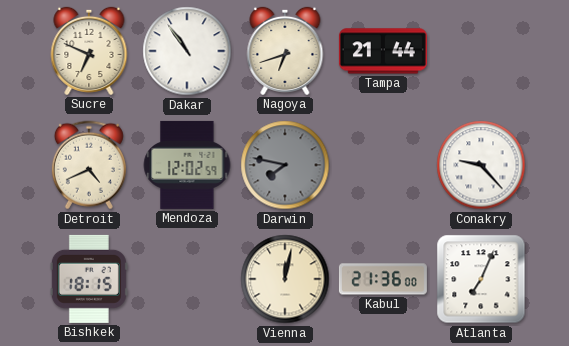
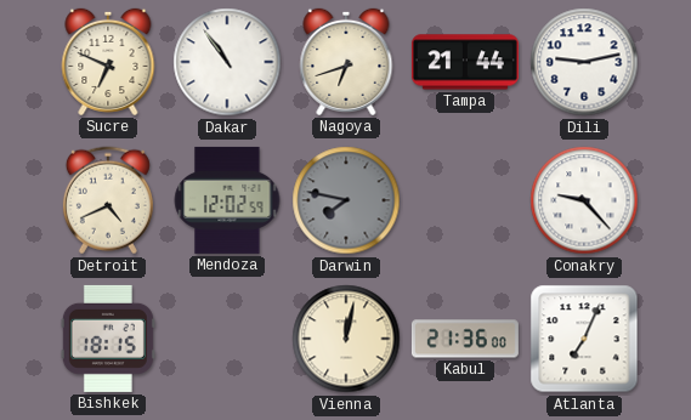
Dili: none -> 9:13
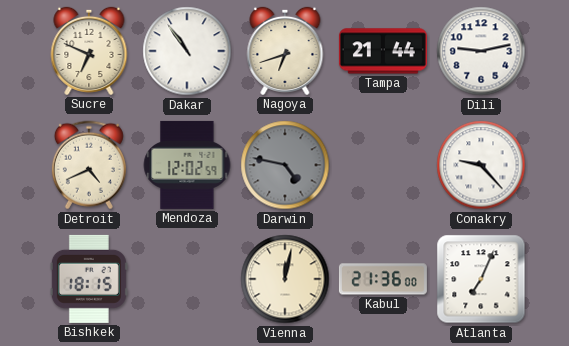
Darwin: 7:47 -> 4:47
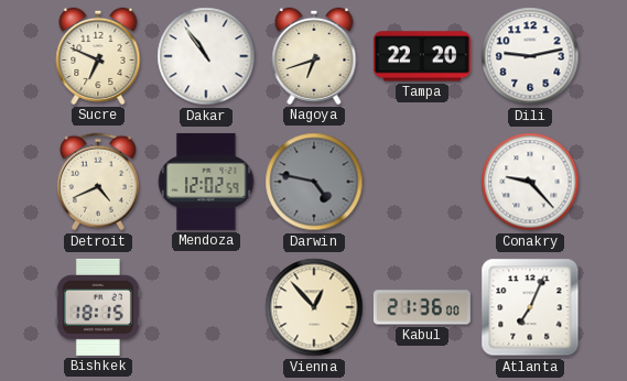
Tampa: 21:44 -> 22:20
Vienna: 12:02 -> 12:53
